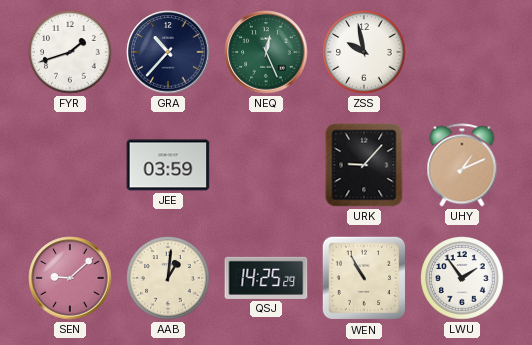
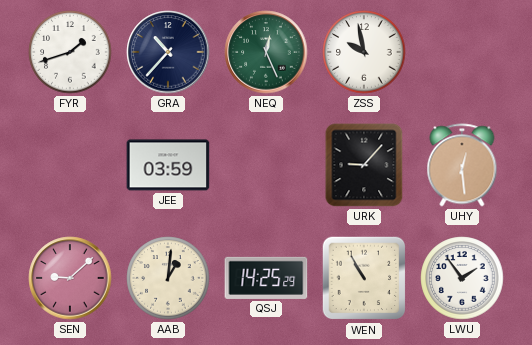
UHY: 1:11 -> 12:29
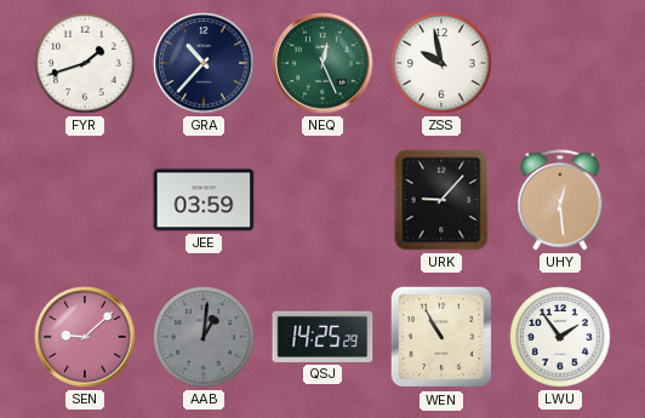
AAB dial: cream -> grey
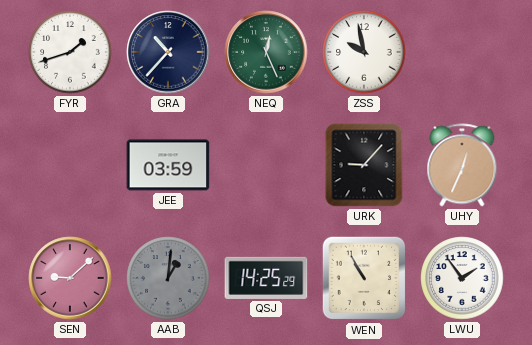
UHY: 12:29 -> 12:34
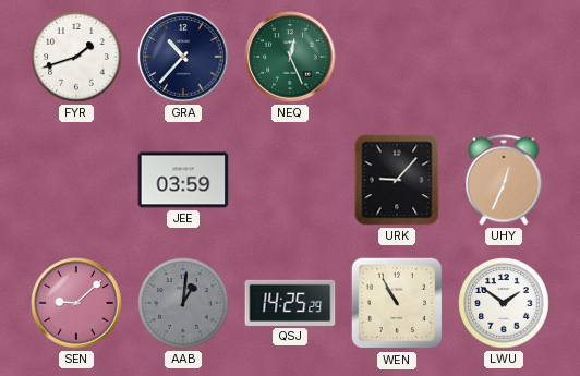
ZSS: 9:58 -> none
LWU: 1:54 -> 1:51
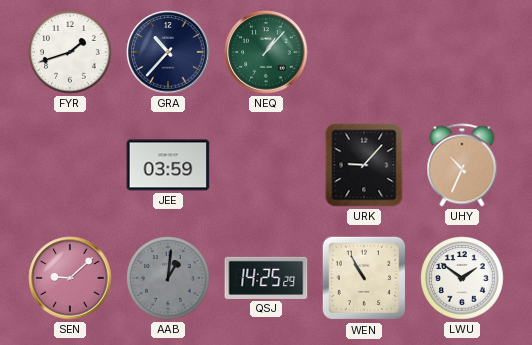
NEQ: 12:26 -> 1:07
UHY: 12:34 -> 10:34
